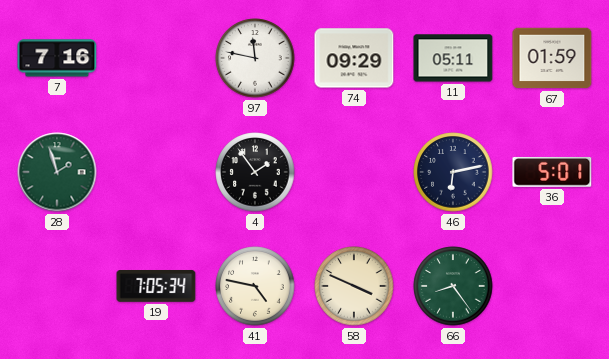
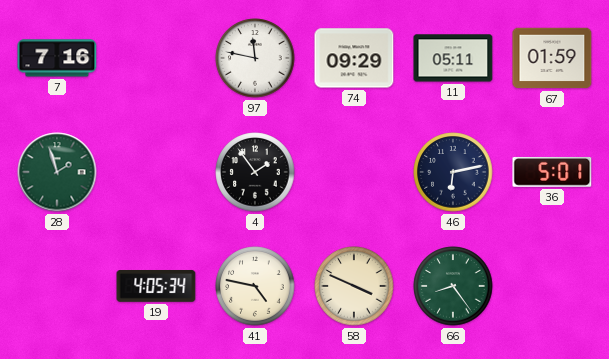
19: 7:05 -> 4:05
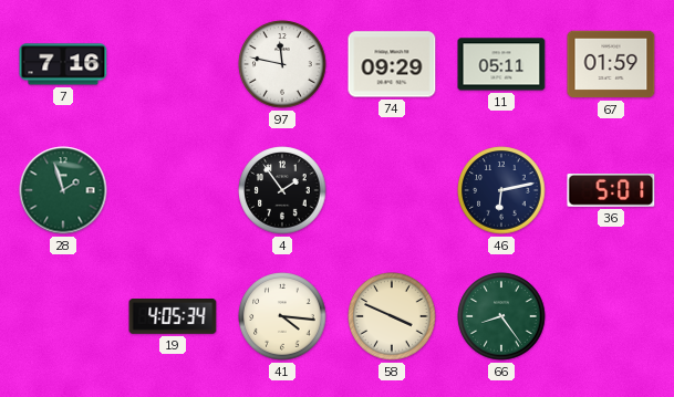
41: 4:47 -> 4:16
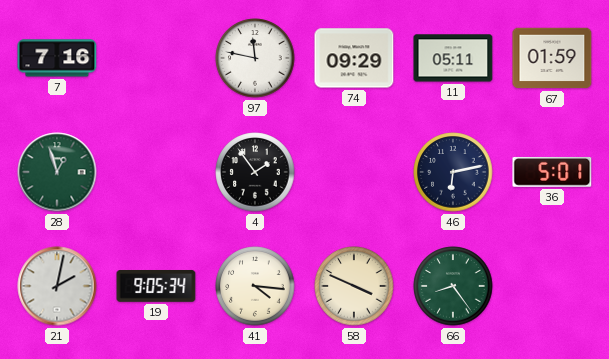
28: 1:57 -> 12:57
21: none -> 2:02
19: 4:05 -> 9:05
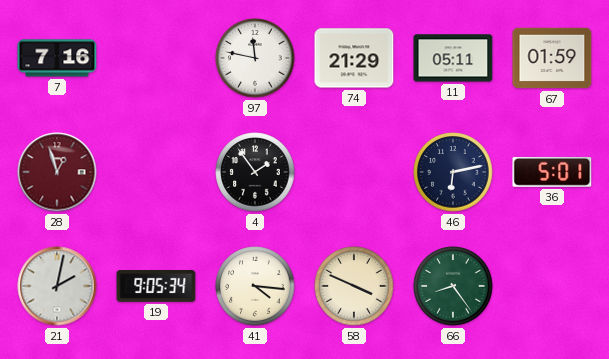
74: 09:29 -> 21:29
28 dial: green -> burgundy
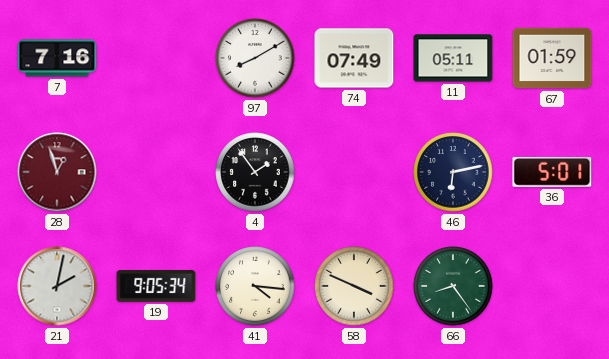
97: 11:47 -> 8:10
74: 21:29 -> 07:49
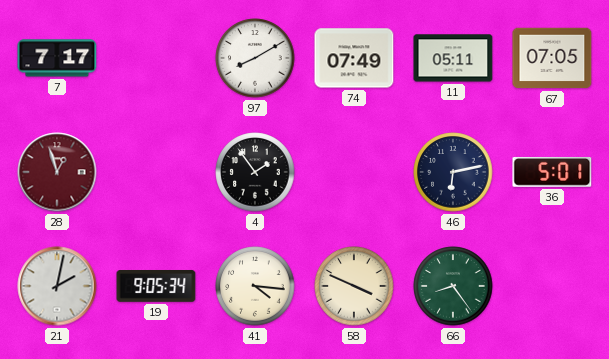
7: 7:16 -> 7:17
67: 01:59 -> 07:05
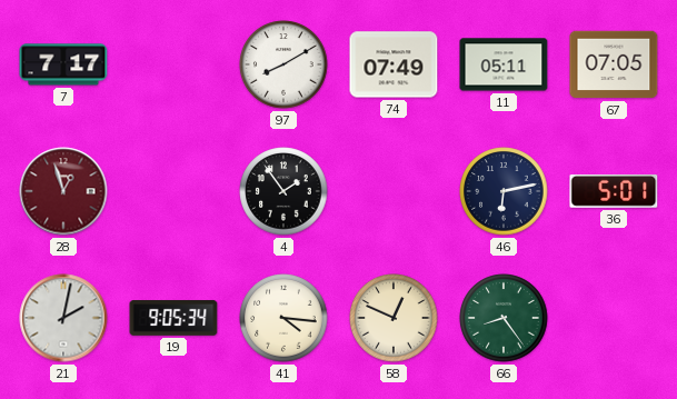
58: 3:49 -> 12:49
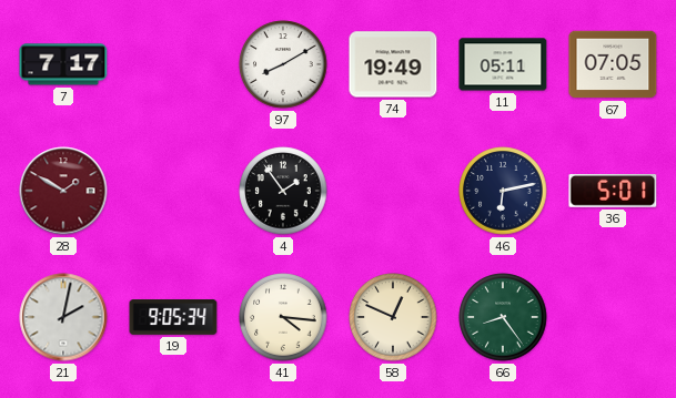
74: 07:49 -> 19:49
28: 12:57 -> 1:50
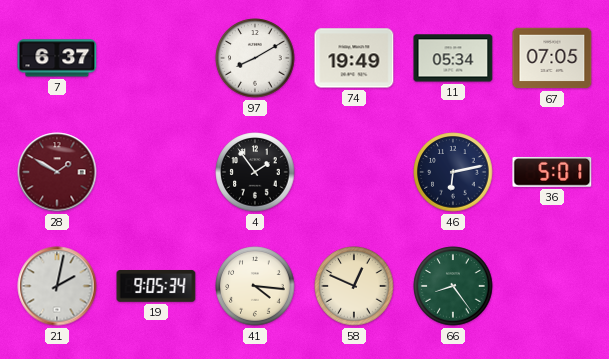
7: 7:17 -> 6:37
11: 05:11 -> 05:34
